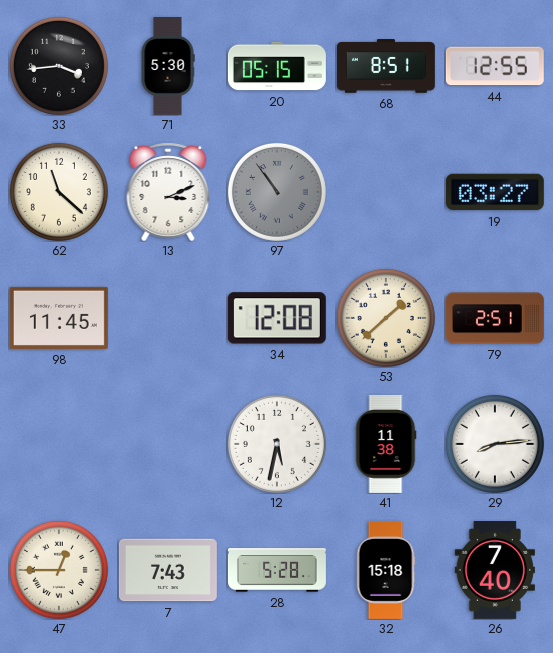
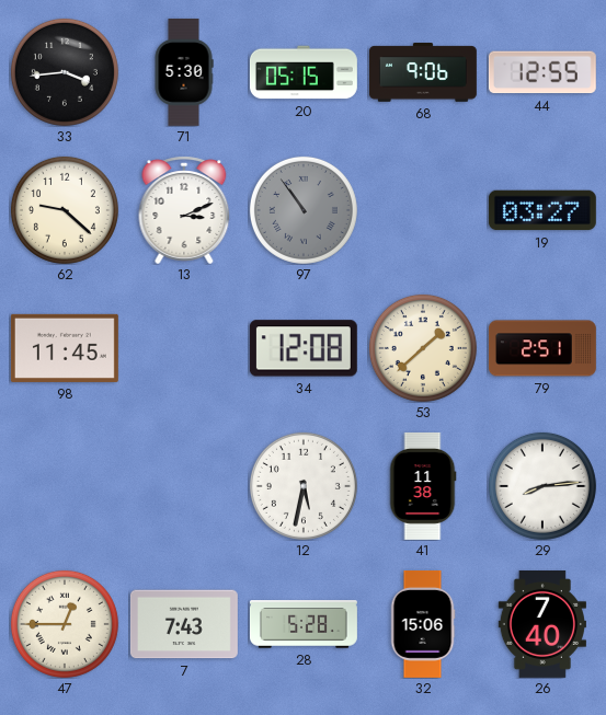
68: 8:51 -> 9:06
62: 11:22 -> 9:22
32: 15:18 -> 15:06
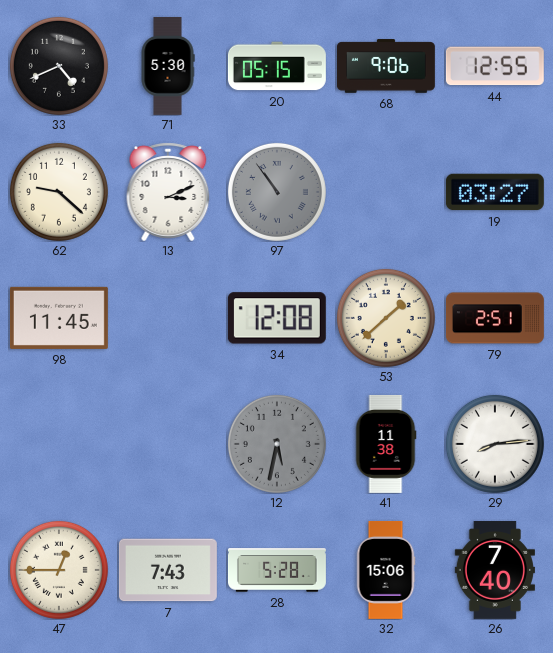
33: 3:44 -> 4:41
12 dial: white -> grey
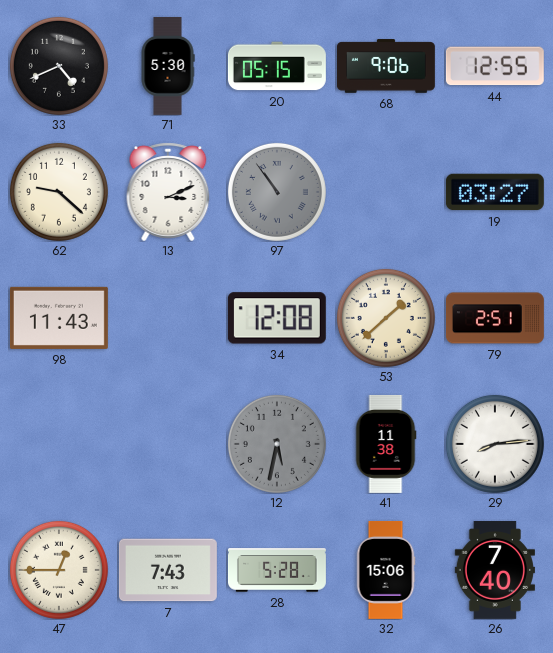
98: 11:45 -> 11:43
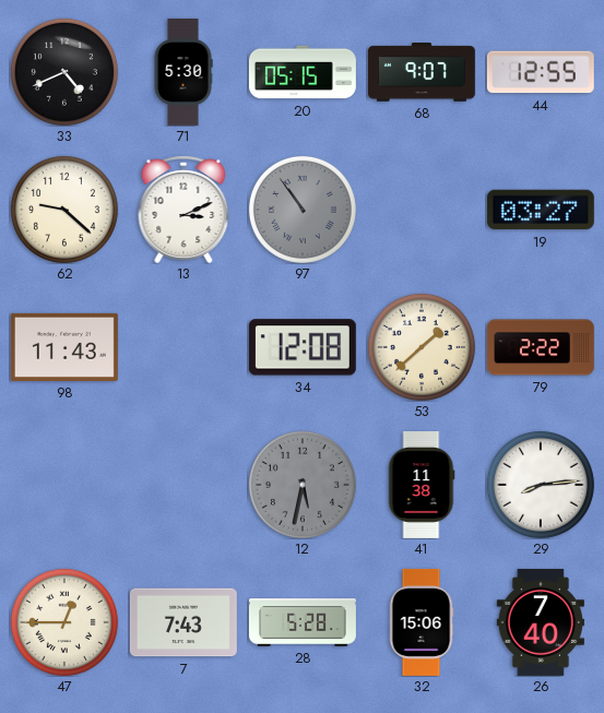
68: 9:06 -> 9:07
79: 2:51 -> 2:22
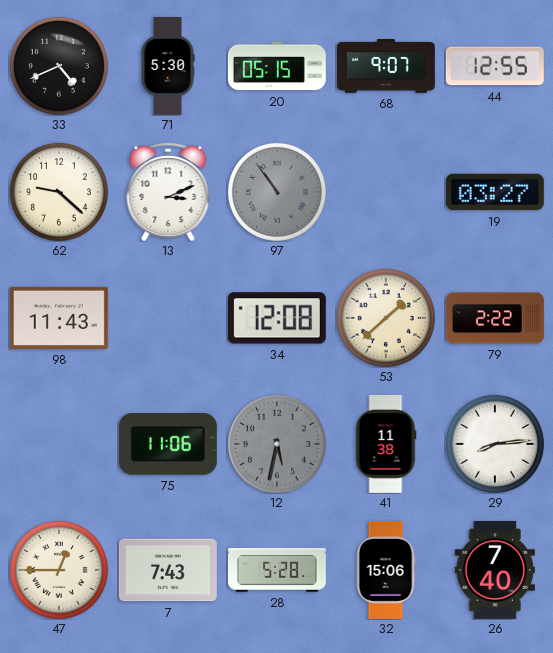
75: none -> 11:06
